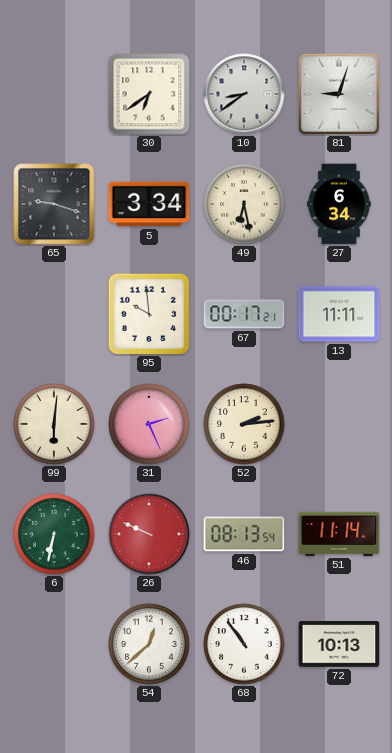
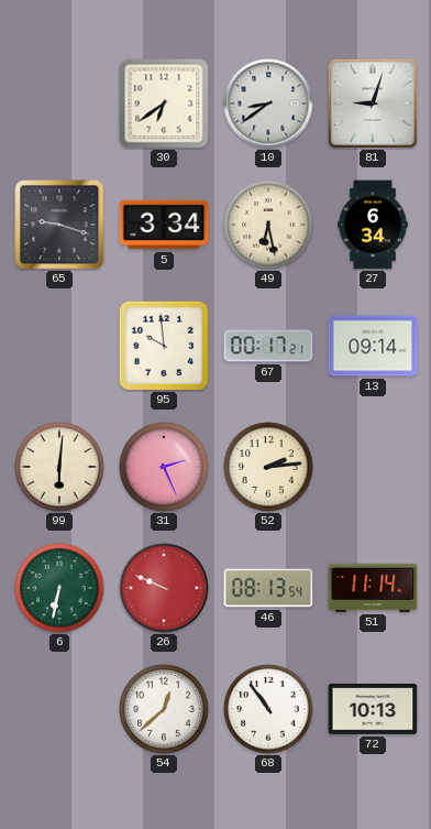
13: 11:11 -> 09:14
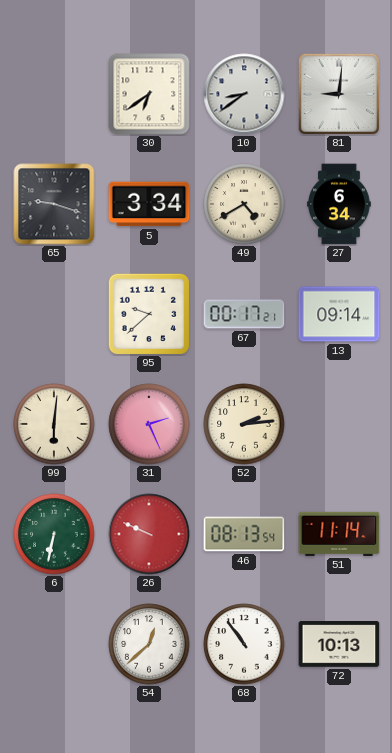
81: 9:03 -> 9:01
49: 6:28 -> 4:40
95: 9:59 -> 9:38
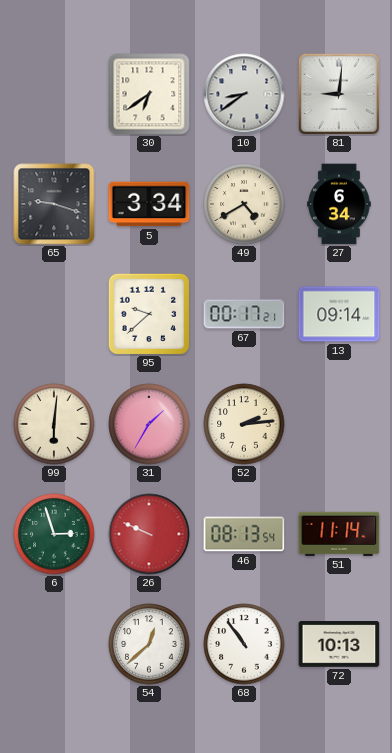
31: 2:26 -> 1:35
6: 6:32 -> 2:57
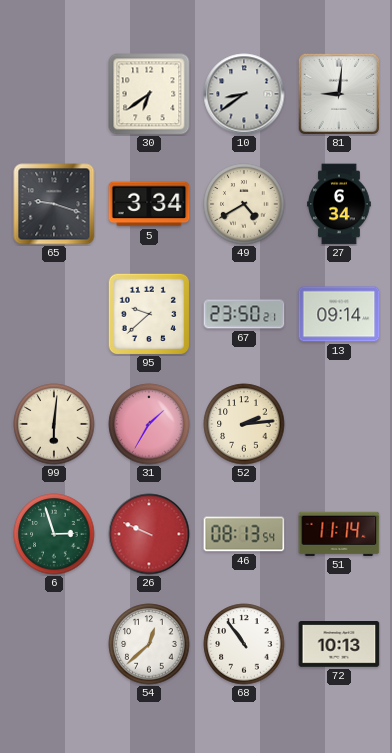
67: 00:17 -> 23:50
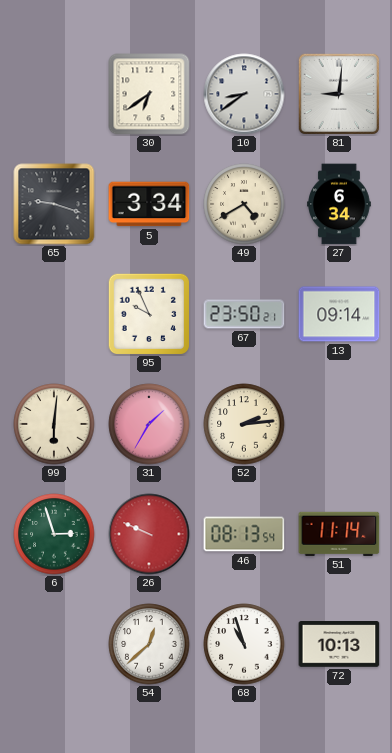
95: 9:38 -> 9:56
68: 10:54 -> 10:57
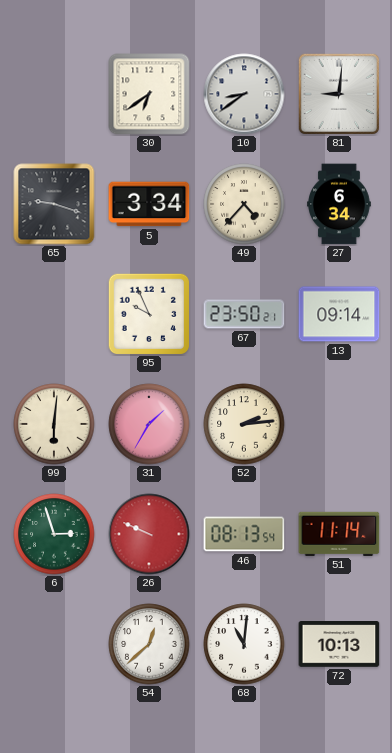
49: 4:40 -> 4:37
68: 10:57 -> 11:01
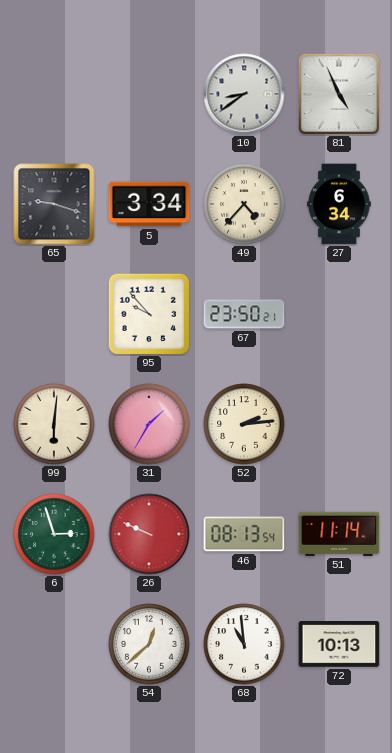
30: 6:39 -> none
81: 9:01 -> 4:56
95: 9:56 -> 9:53
13: 09:14 -> none
68: 11:01 -> 10:59
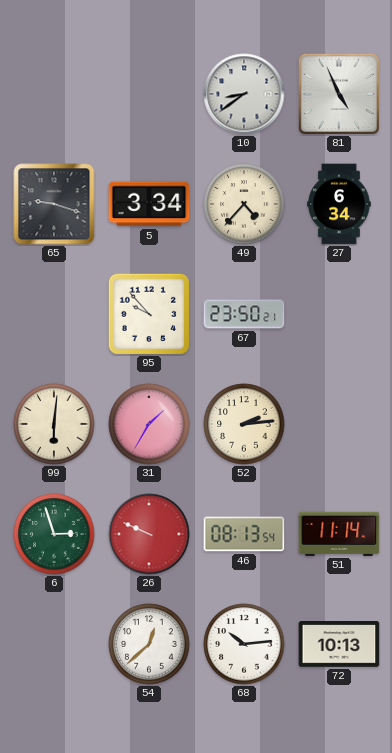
68: 10:59 -> 10:14
